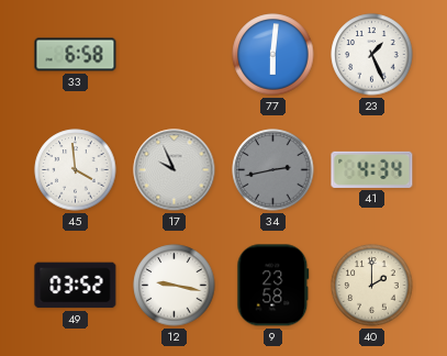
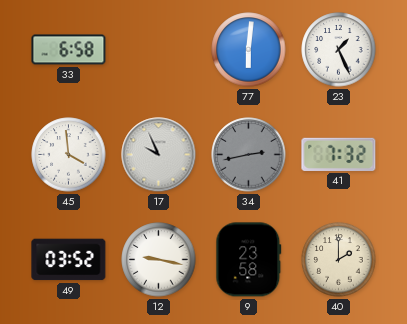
41: 4:34 -> 7:32
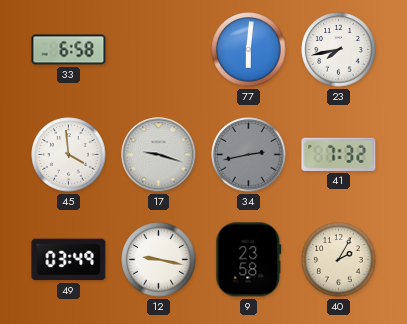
23: 1:26 -> 7:43
17: 9:56 -> 9:18
49: 03:52 -> 03:49
40: 2:00 -> 2:05
